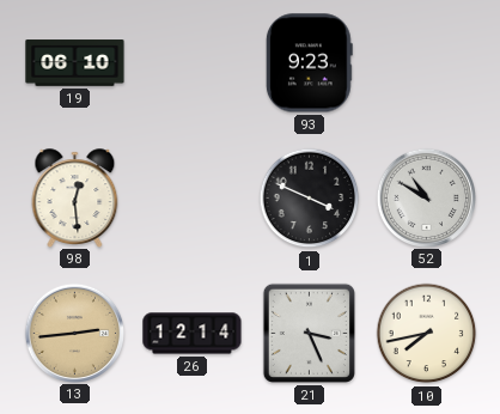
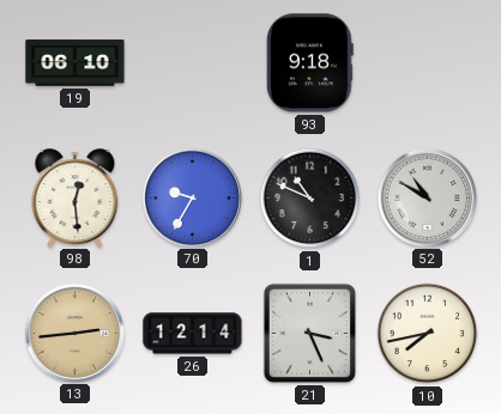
93: 9:23 -> 9:18
70: none -> 9:35
1: 3:49 -> 10:49
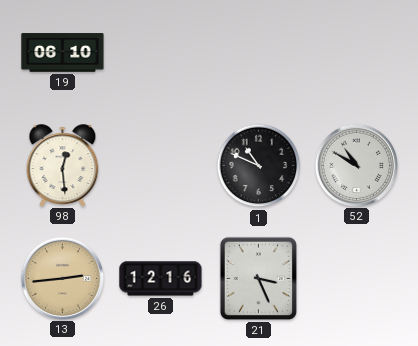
93: 9:18 -> none
70: 9:35 -> none
26: 12:14 -> 12:16
10: 7:43 -> none
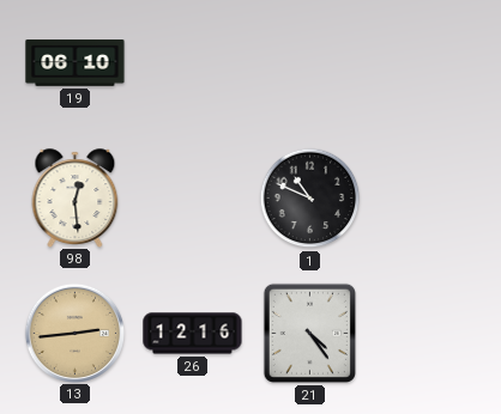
52: 10:50 -> none
21: 3:26 -> 4:24
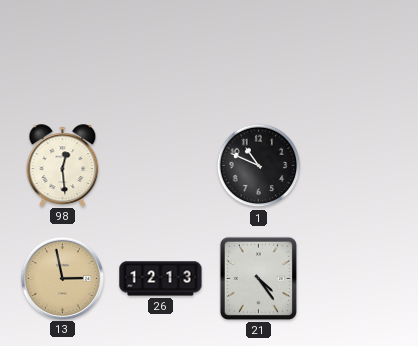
19: 06:10 -> none
13: 2:44 -> 2:58
26: 12:16 -> 12:13
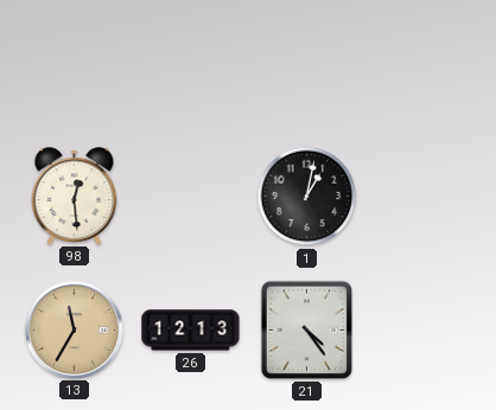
1: 10:49 -> 1:02
13: 2:58 -> 11:35
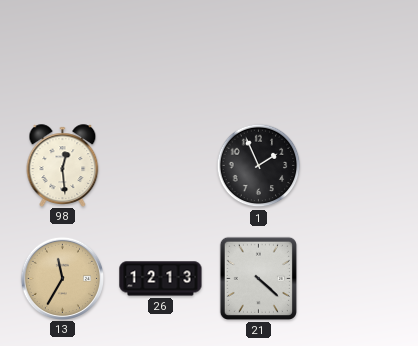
1: 1:02 -> 1:56
21: 4:24 -> 4:22
